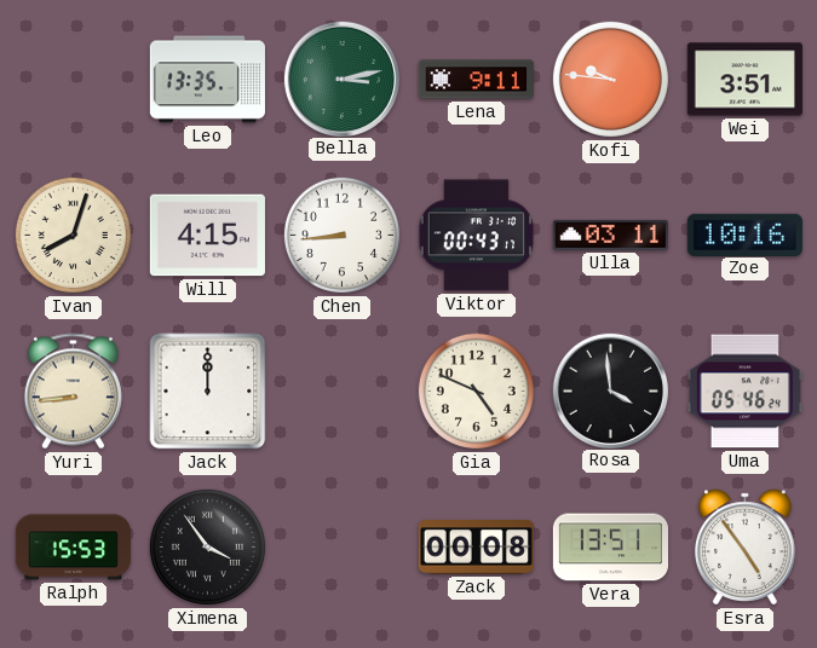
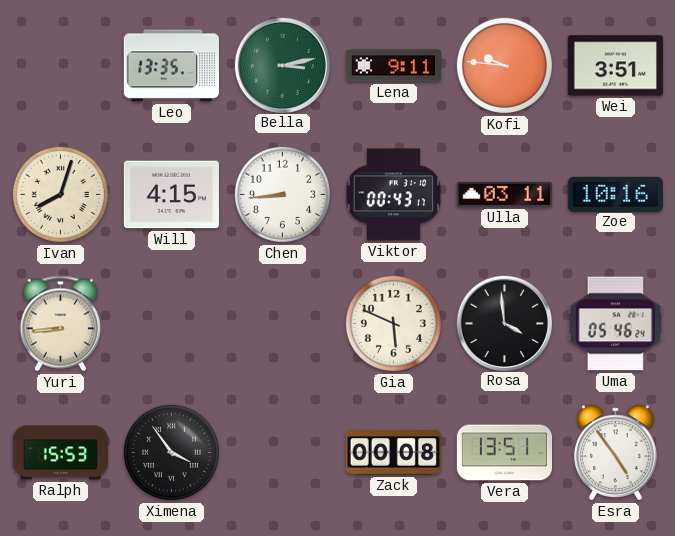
Jack: 12:00 -> none
Gia: 4:49 -> 5:49
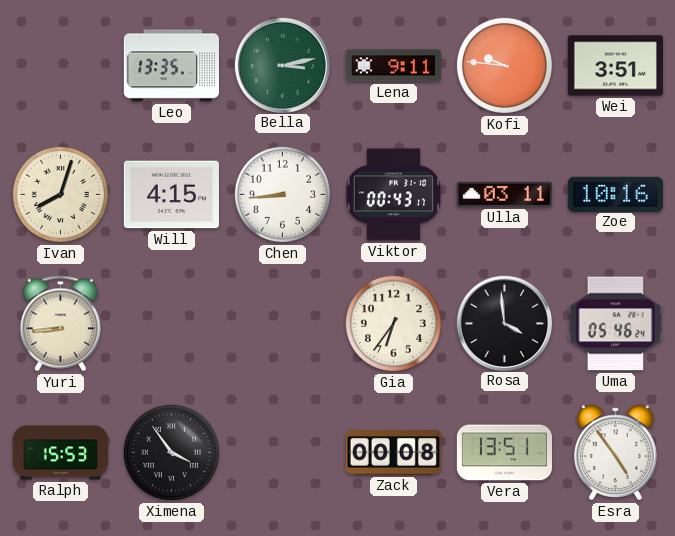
Gia: 5:49 -> 6:36
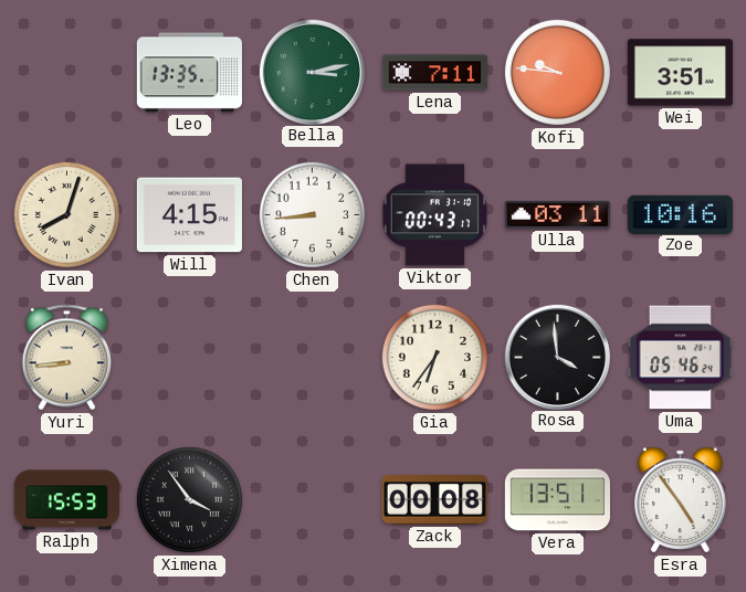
Lena: 9:11 -> 7:11
